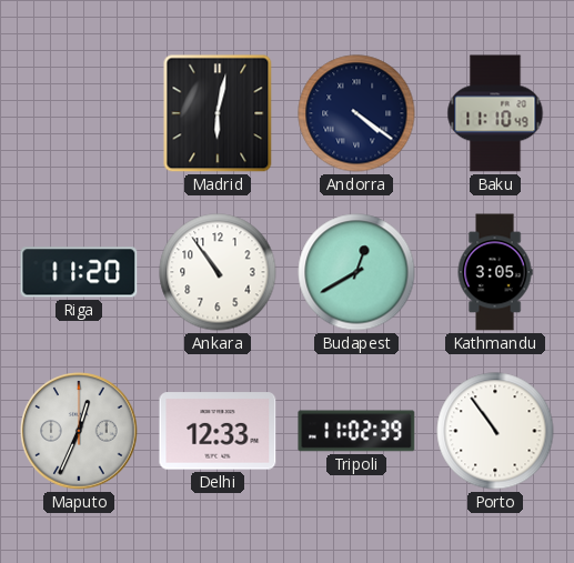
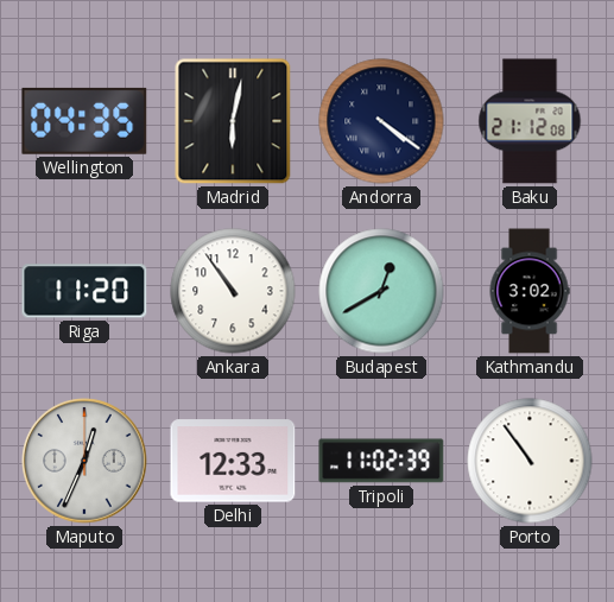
Wellington: none -> 04:35
Baku: 11:10 -> 21:12
Kathmandu: 3:05 -> 3:02
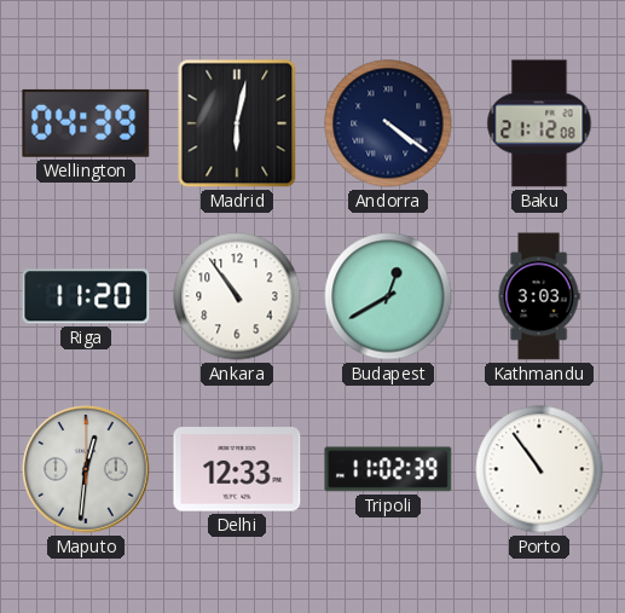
Wellington: 04:35 -> 04:39
Kathmandu: 3:02 -> 3:03
Maputo: 12:34 -> 12:31
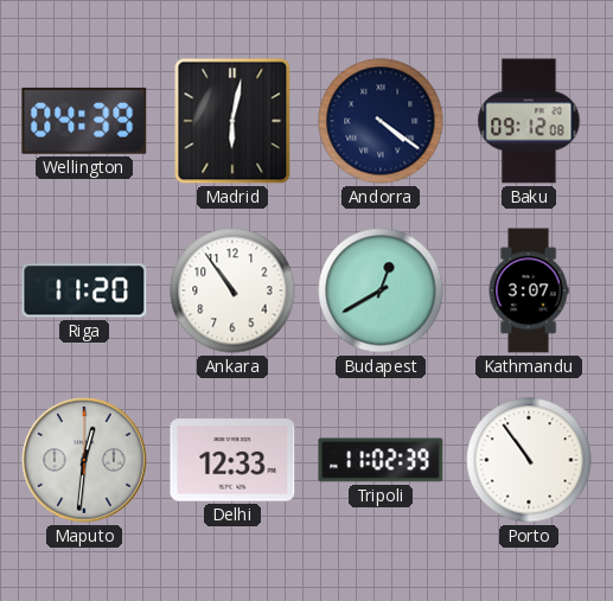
Baku: 21:12 -> 09:12
Kathmandu: 3:03 -> 3:07
